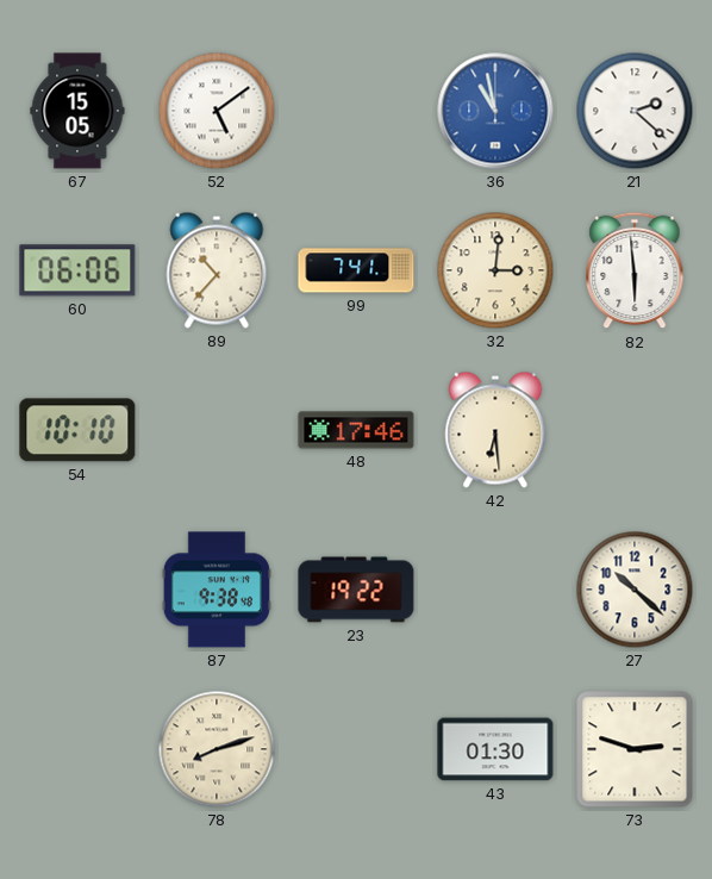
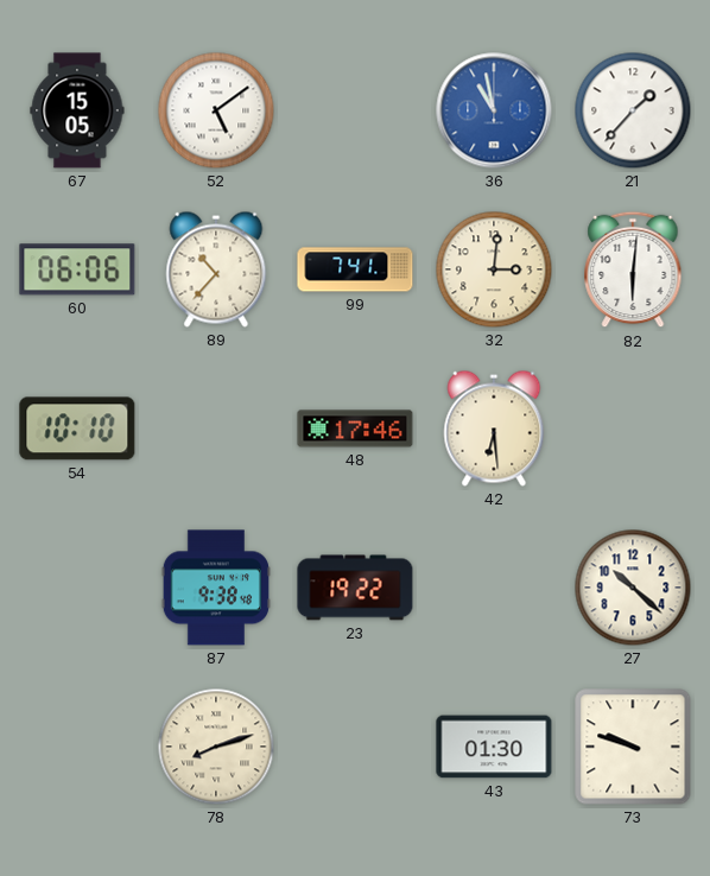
21: 2:22 -> 1:37
82: 5:59 -> 6:01
73: 2:48 -> 9:48
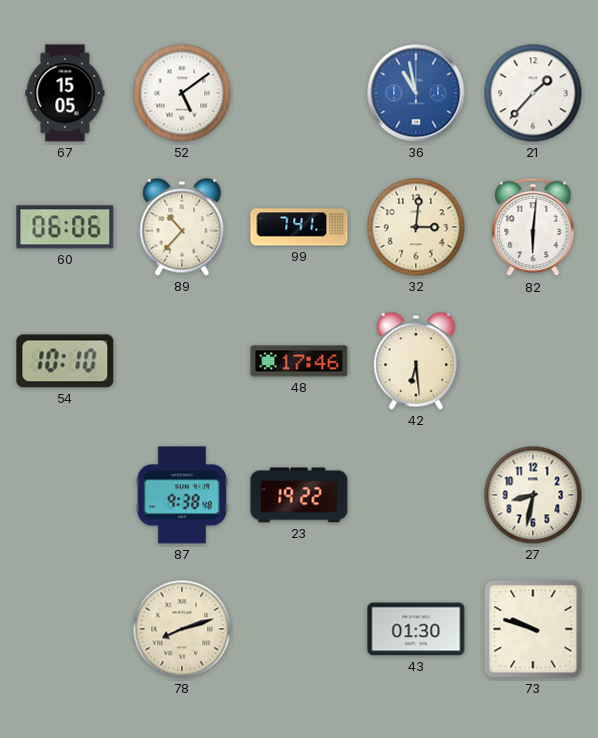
27: 10:22 -> 8:32
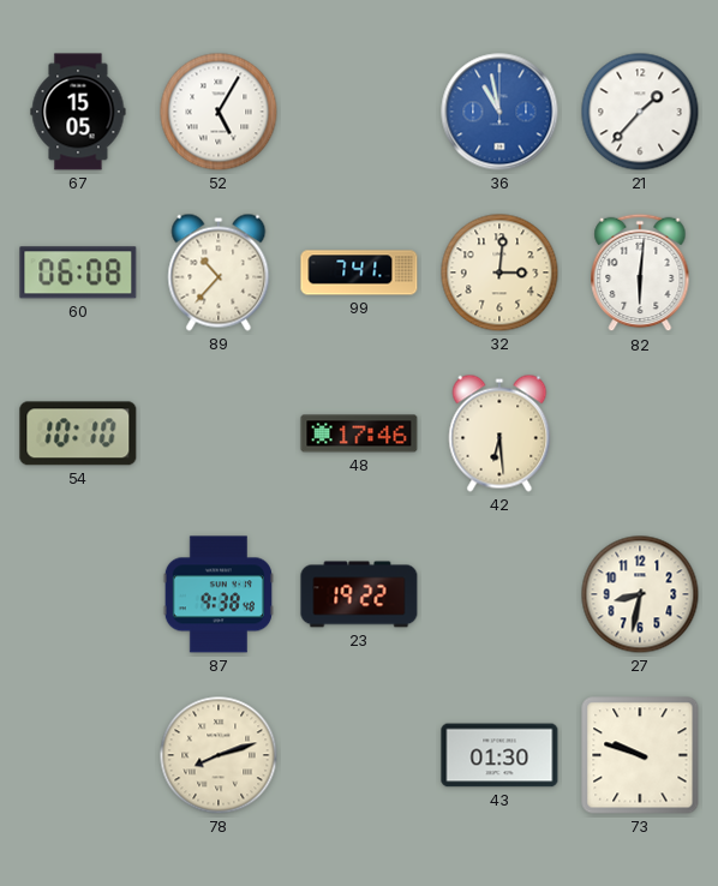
52: 5:09 -> 5:05
60: 06:06 -> 06:08
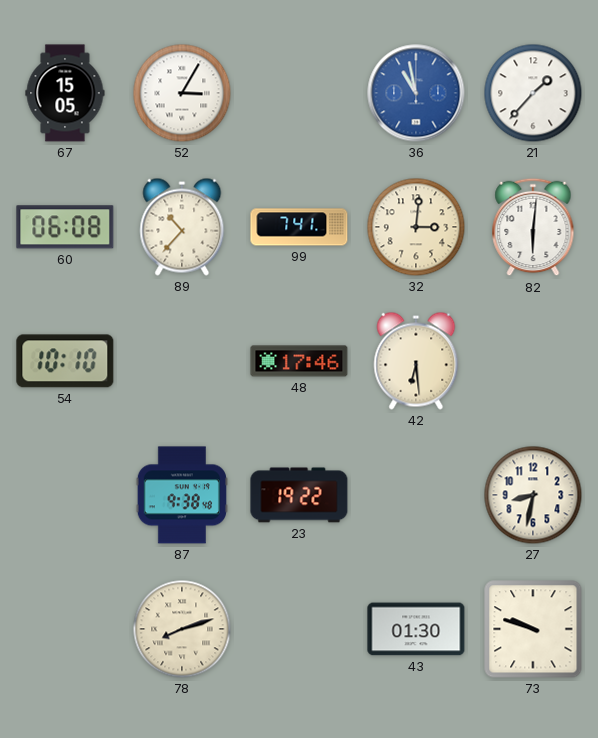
52: 5:05 -> 3:05
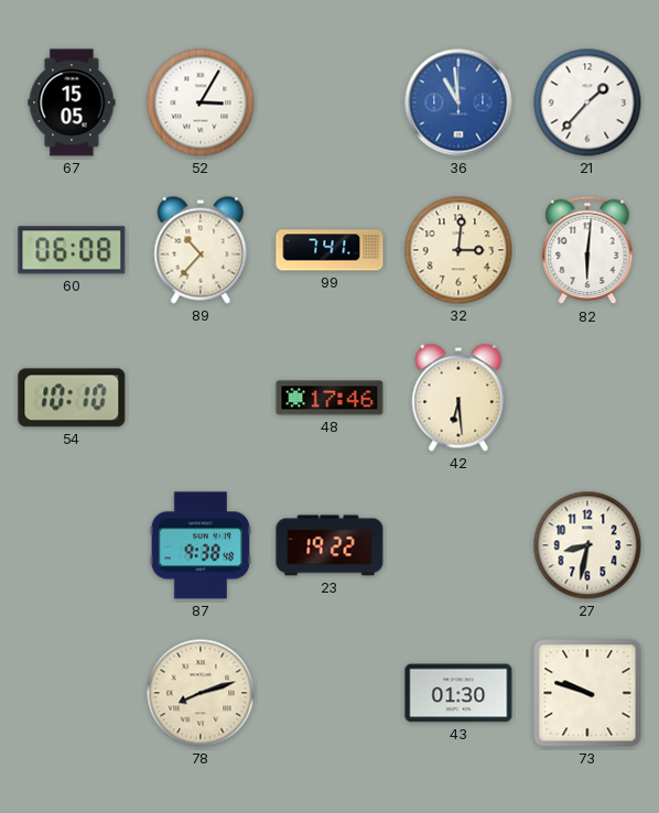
36: 10:58 -> 10:59
